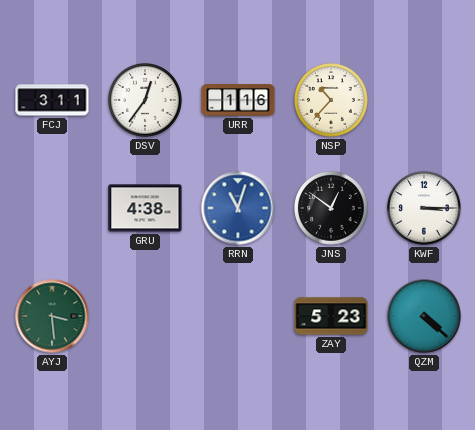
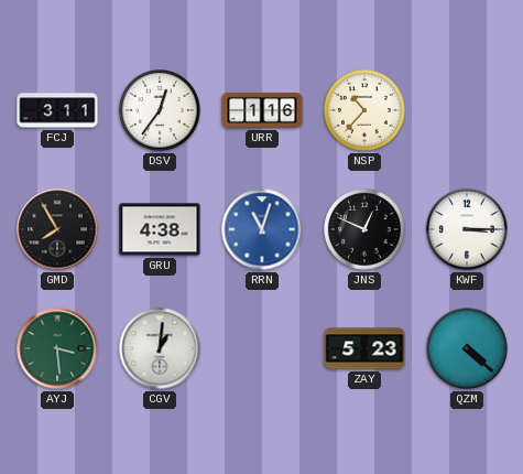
GMD: none -> 7:55
JNS: 12:51 -> 12:49
CGV: none -> 1:01
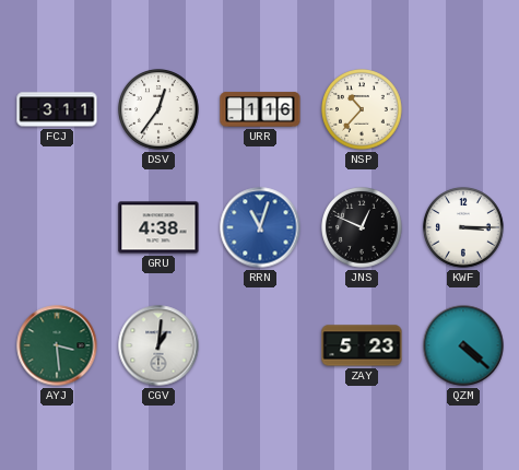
GMD: 7:55 -> none
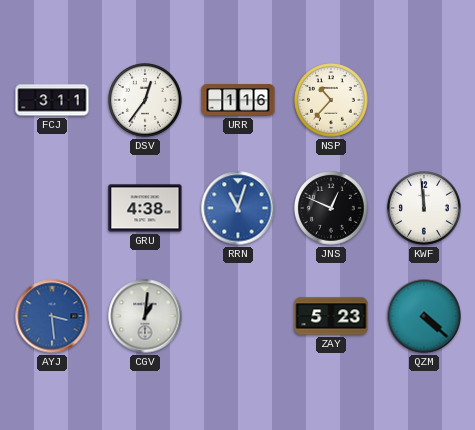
KWF: 3:15 -> 11:59
AYJ dial: green -> blue
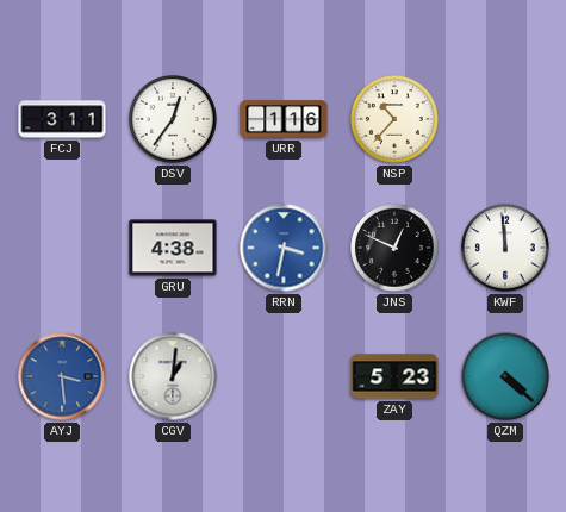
RRN: 11:03 -> 3:32
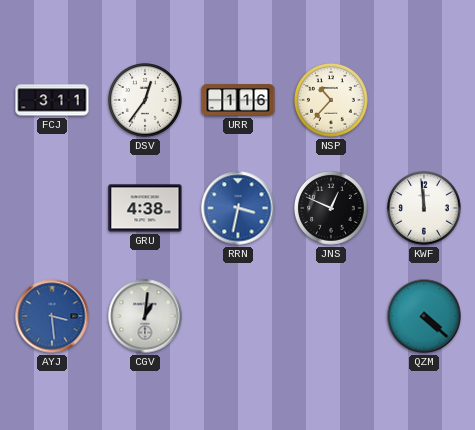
ZAY: 5:23 -> none
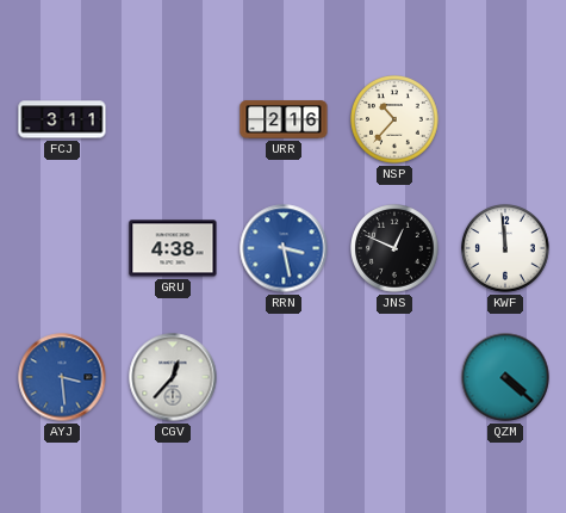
DSV: 12:36 -> none
URR: 1:16 -> 2:16
RRN: 3:32 -> 3:28
CGV: 1:01 -> 12:37
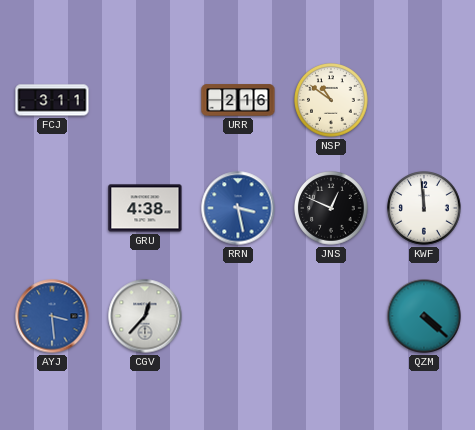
NSP: 10:37 -> 10:51
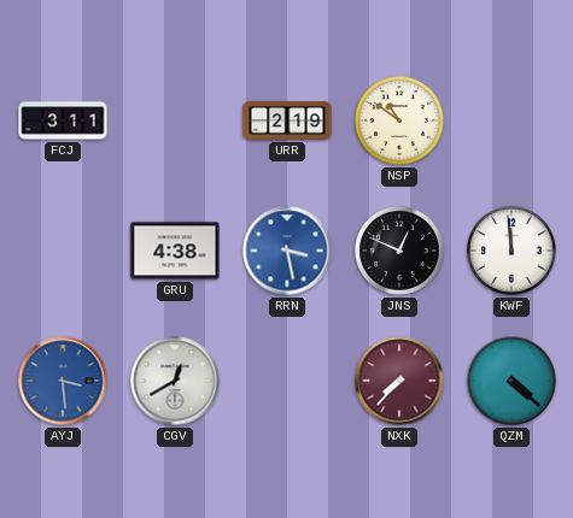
URR: 2:16 -> 2:19
CGV: 12:37 -> 12:40
NXK: none -> 7:37
